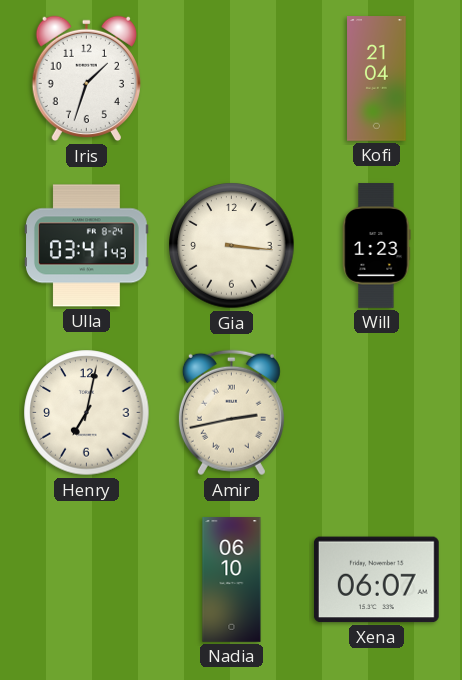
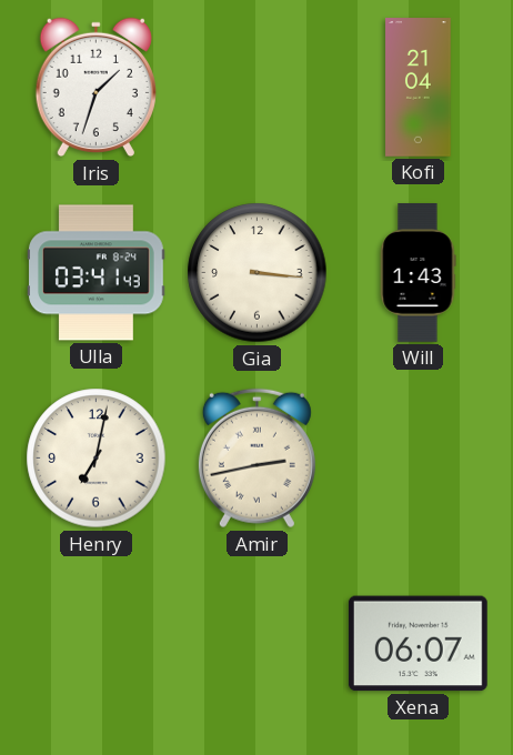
Will: 1:23 -> 1:43
Nadia: 06:10 -> none
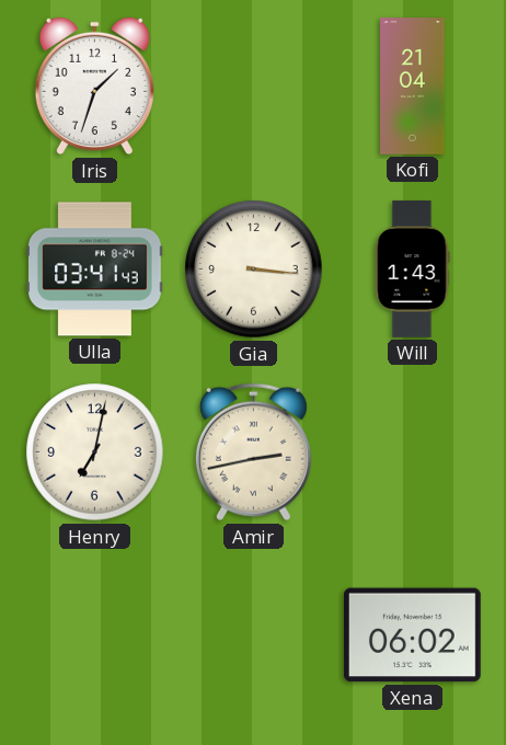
Xena: 06:07 -> 06:02
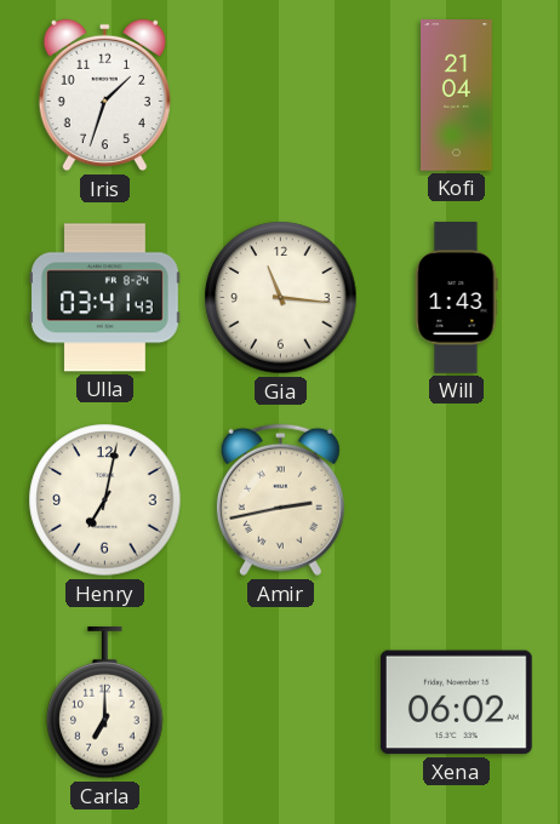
Gia: 3:16 -> 11:16
Carla: none -> 7:00
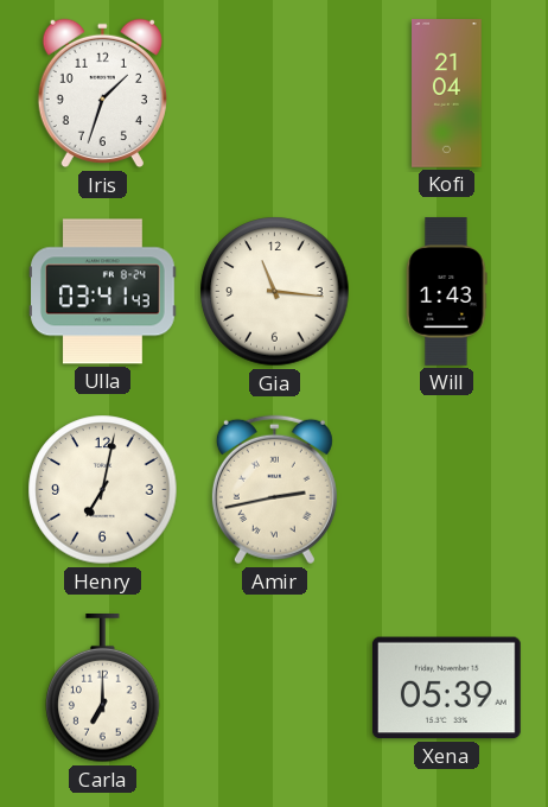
Xena: 06:02 -> 05:39
